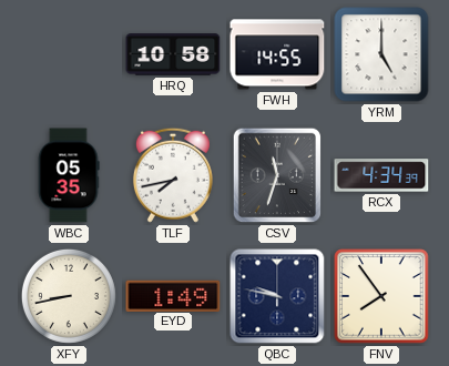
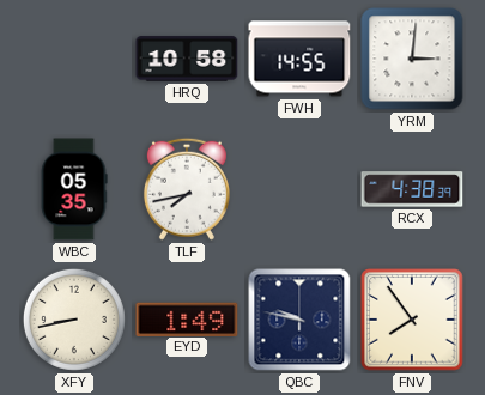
YRM: 5:00 -> 3:01
CSV: 11:33 -> none
RCX: 4:34 -> 4:38
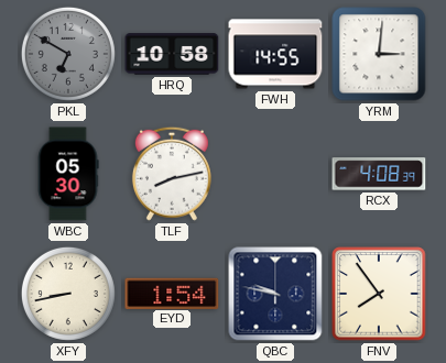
PKL: none -> 6:50
WBC: 05:35 -> 05:30
TLF: 7:43 -> 8:13
RCX: 4:38 -> 4:08
EYD: 1:49 -> 1:54
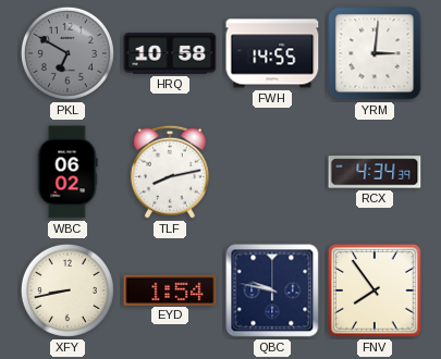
WBC: 05:30 -> 06:02
RCX: 4:08 -> 4:34
